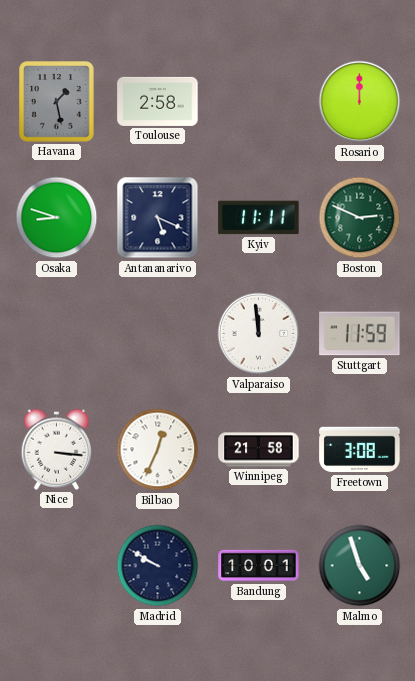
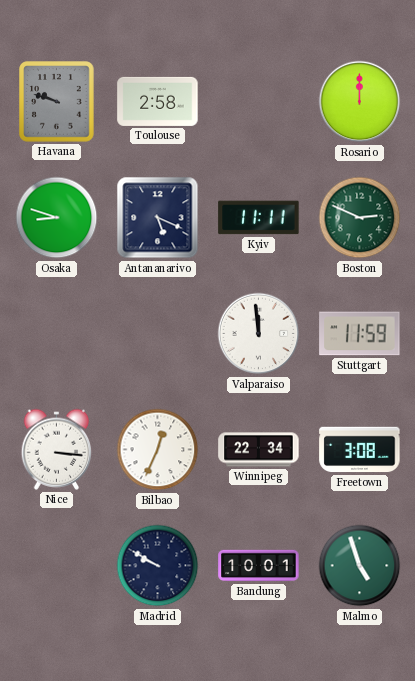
Havana: 1:28 -> 9:48
Winnipeg: 21:58 -> 22:34
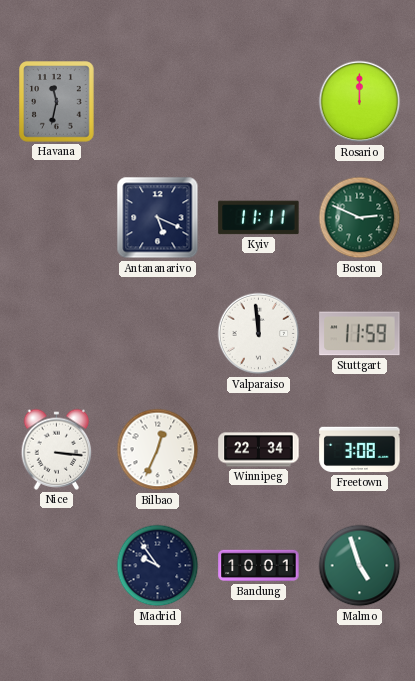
Havana: 9:48 -> 11:32
Toulouse: 2:58 -> none
Osaka: 8:48 -> none
Madrid: 9:50 -> 9:54
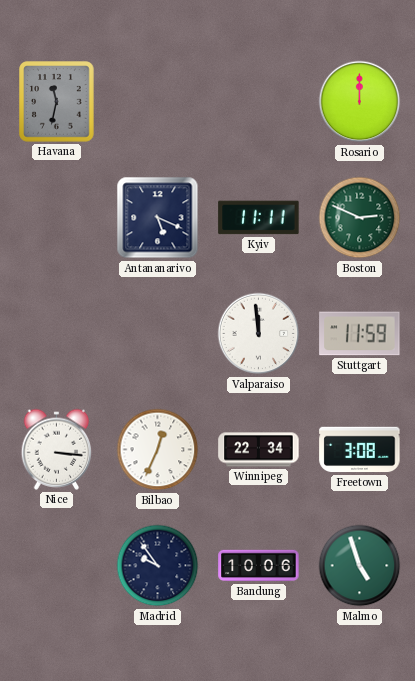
Bandung: 10:01 -> 10:06
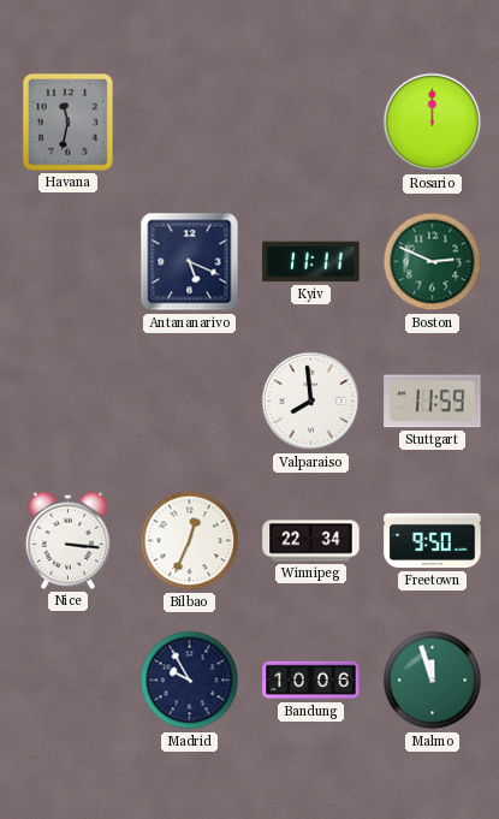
Valparaiso: 11:59 -> 7:59
Freetown: 3:08 -> 9:50
Madrid: 9:54 -> 9:55
Malmo: 4:57 -> 11:57
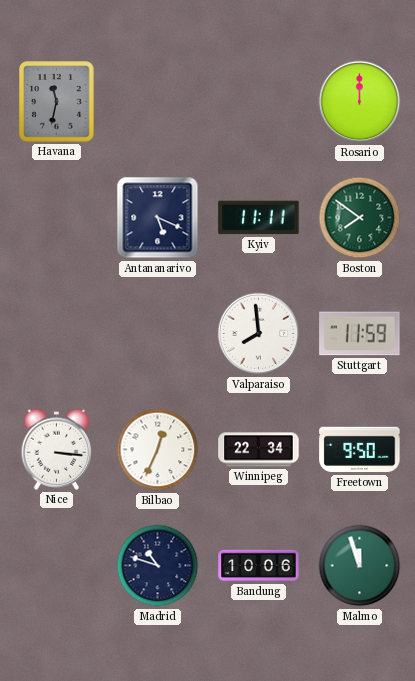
Boston: 2:49 -> 7:51
Madrid: 9:55 -> 10:48
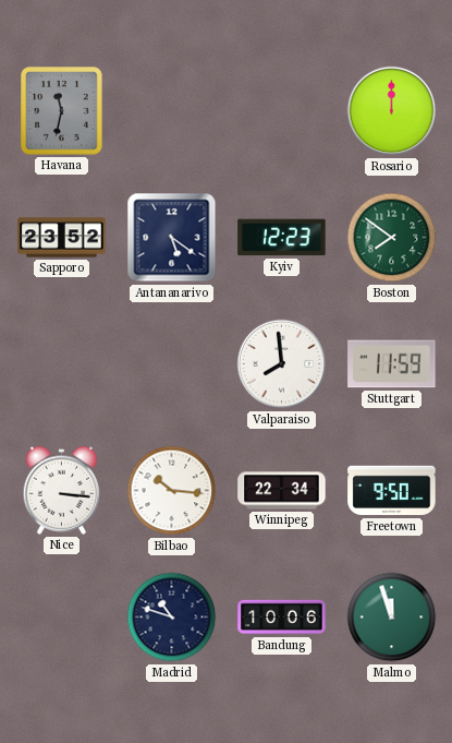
Sapporo: none -> 23:52
Antananarivo: 5:19 -> 5:21
Kyiv: 11:11 -> 12:23
Bilbao: 12:34 -> 10:16
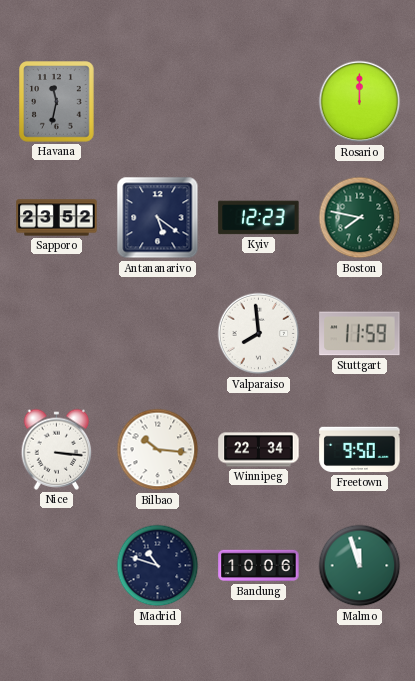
Boston: 7:51 -> 7:47
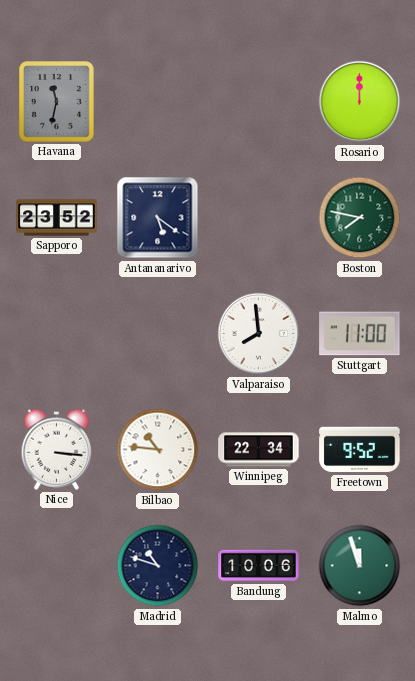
Kyiv: 12:23 -> none
Stuttgart: 11:59 -> 11:00
Bilbao: 10:16 -> 10:46
Freetown: 9:50 -> 9:52
